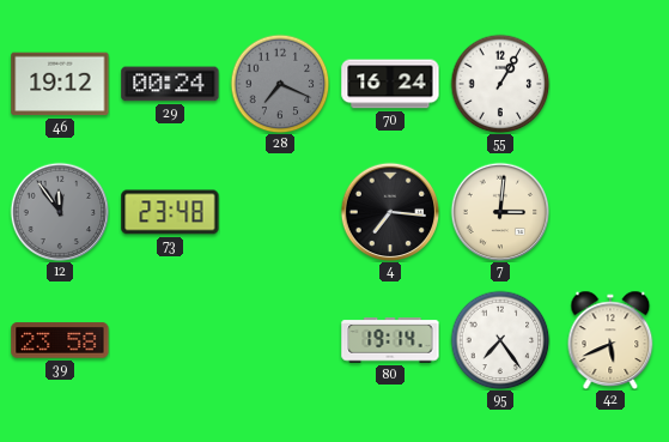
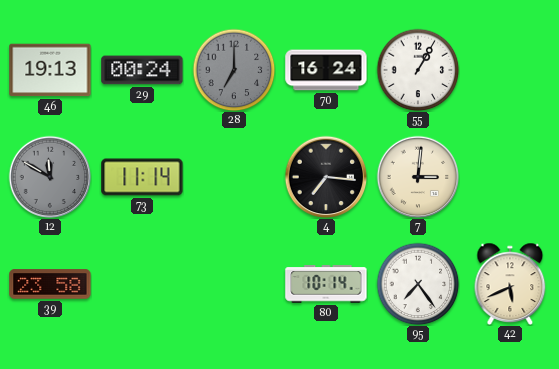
46: 19:12 -> 19:13
28: 7:19 -> 7:00
12: 11:54 -> 11:50
73: 23:48 -> 11:14
80: 19:14 -> 10:14
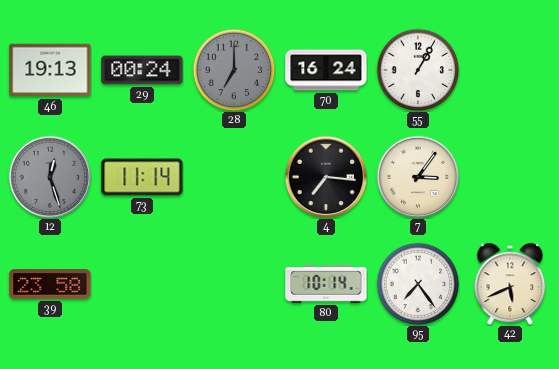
12: 11:50 -> 12:27
7: 3:01 -> 3:06
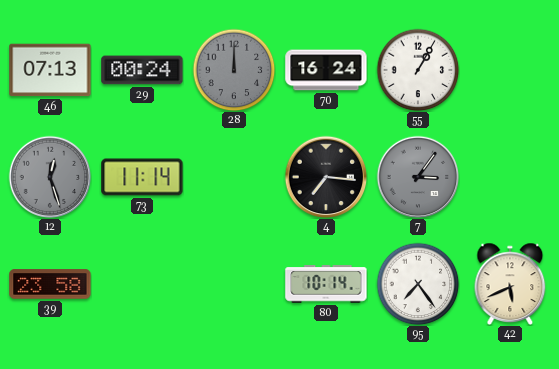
46: 19:13 -> 07:13
28: 7:00 -> 12:00
7 dial: cream -> grey
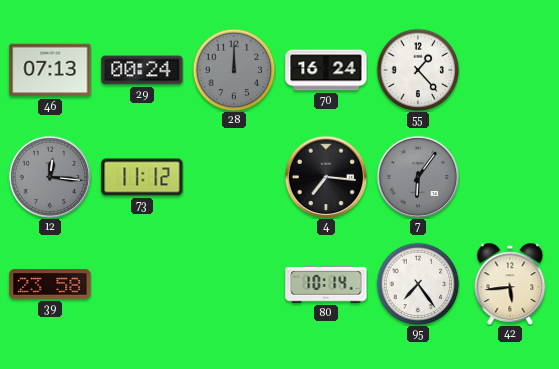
55: 1:05 -> 1:23
12: 12:27 -> 12:16
73: 11:14 -> 11:12
7: 3:06 -> 6:06
42: 5:41 -> 5:44
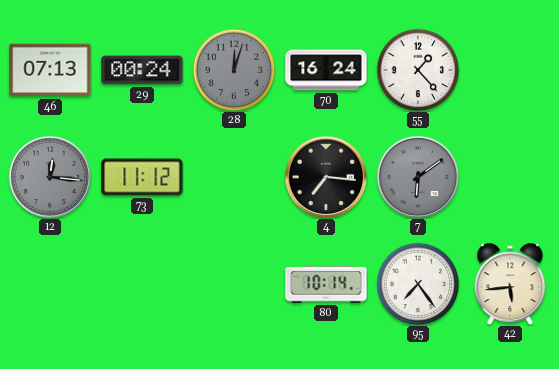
28: 12:00 -> 12:03
7: 6:06 -> 6:09
39: 23:58 -> none
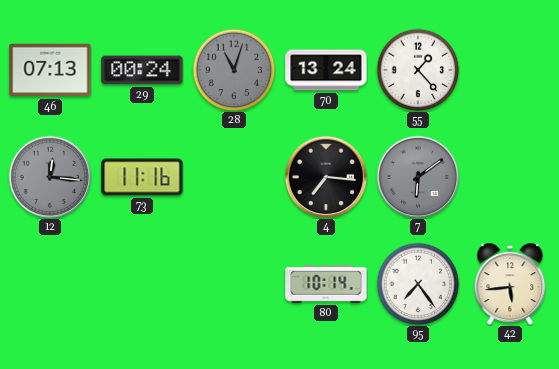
28: 12:03 -> 11:03
70: 16:24 -> 13:24
73: 11:12 -> 11:16
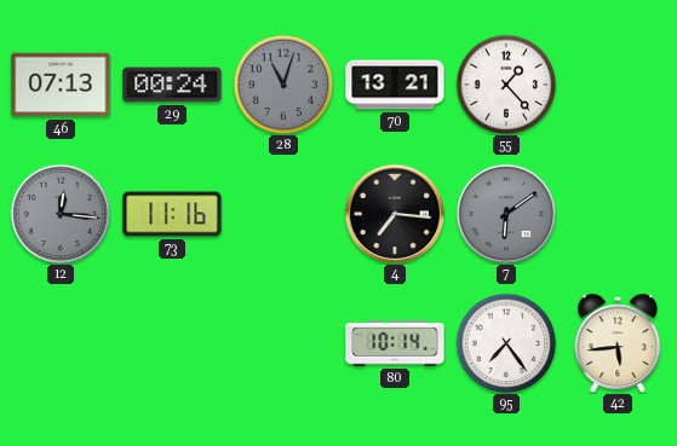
70: 13:24 -> 13:21
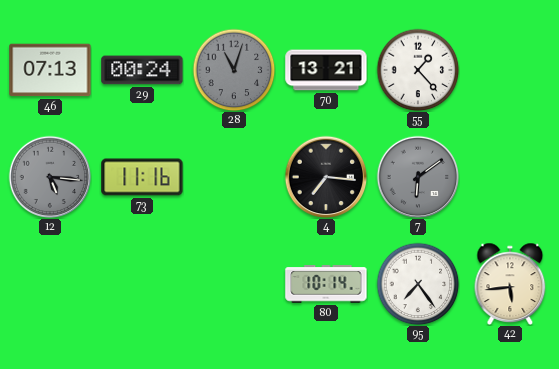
12: 12:16 -> 5:16
